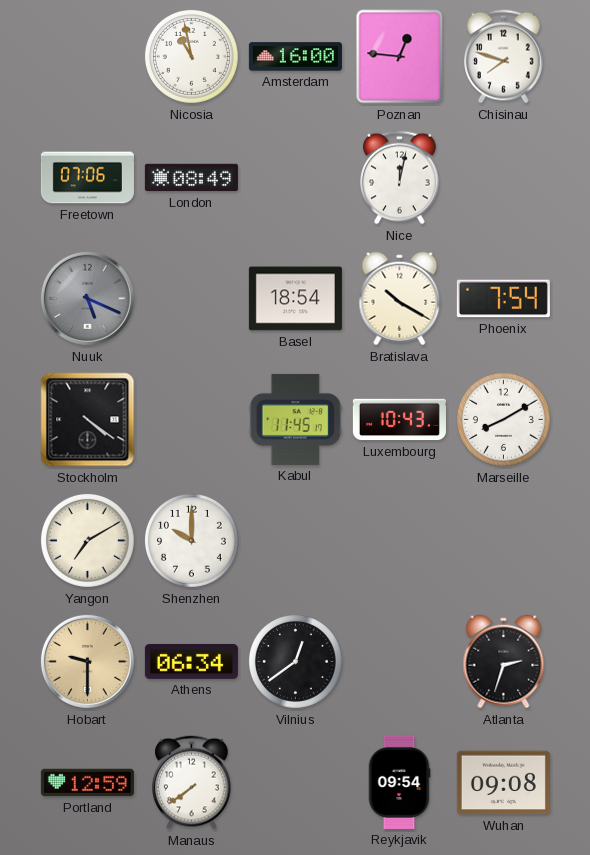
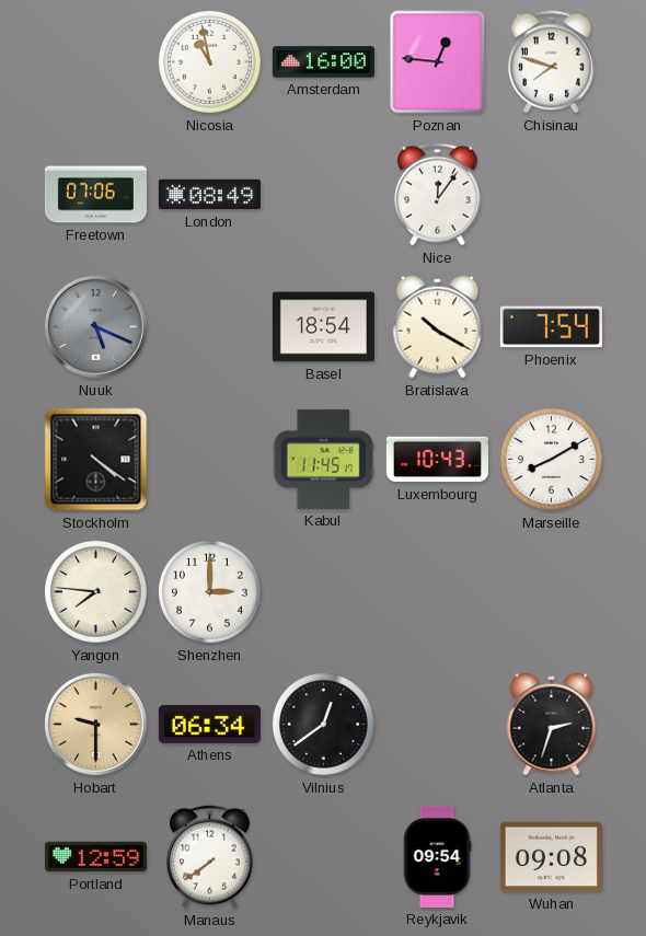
Nice: 12:02 -> 12:06
Yangon: 7:10 -> 7:46
Shenzhen: 10:00 -> 3:00
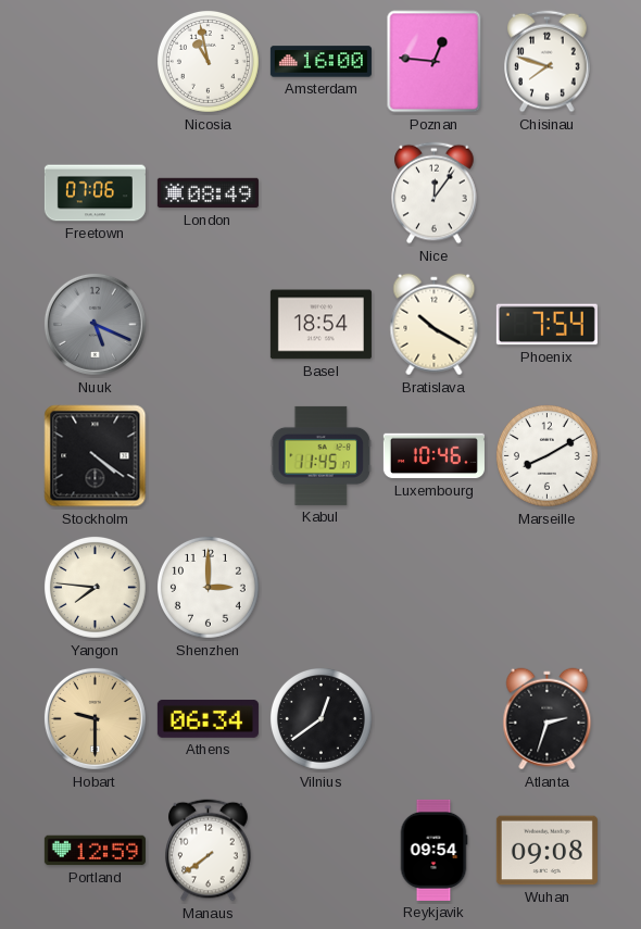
Luxembourg: 10:43 -> 10:46
